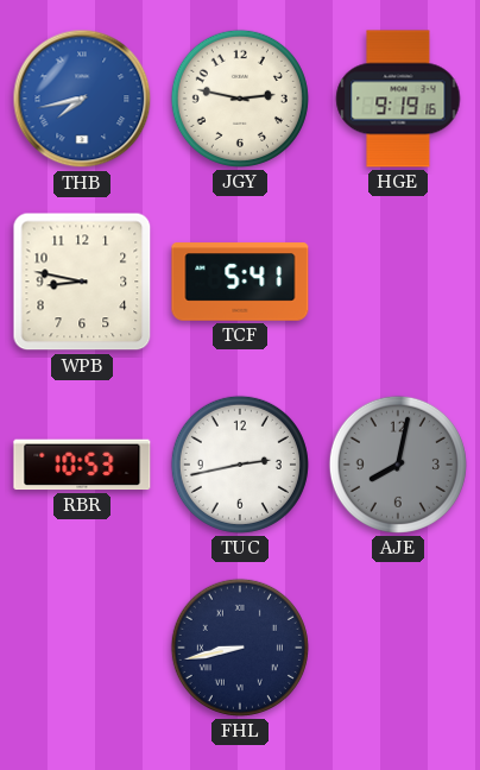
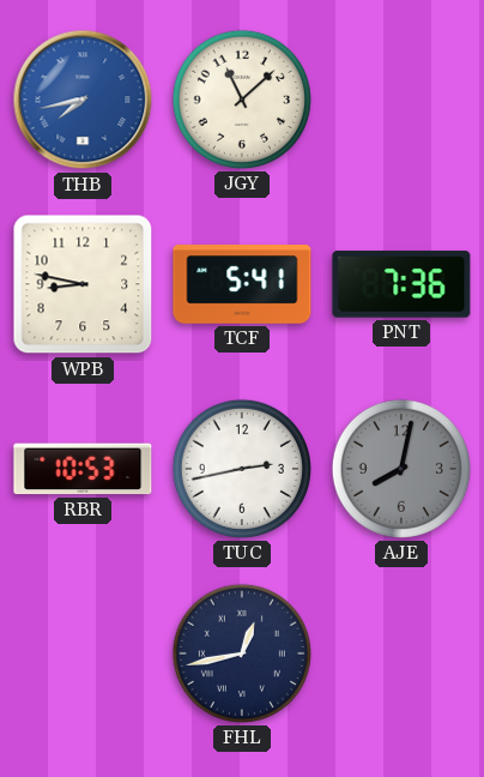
JGY: 2:47 -> 11:08
HGE: 9:19 -> none
PNT: none -> 7:36
FHL: 8:43 -> 12:43
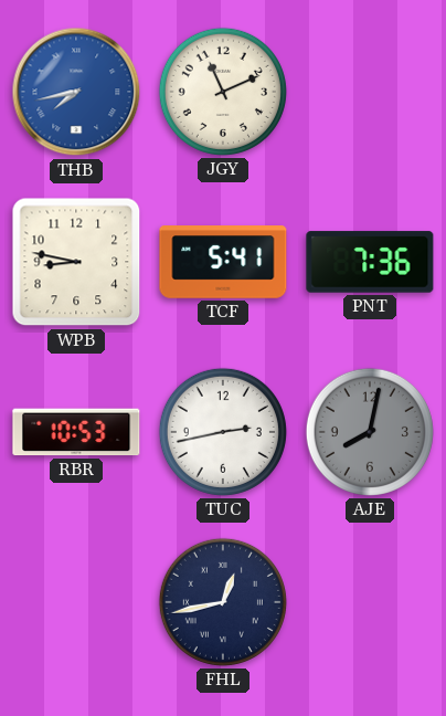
JGY: 11:08 -> 11:11
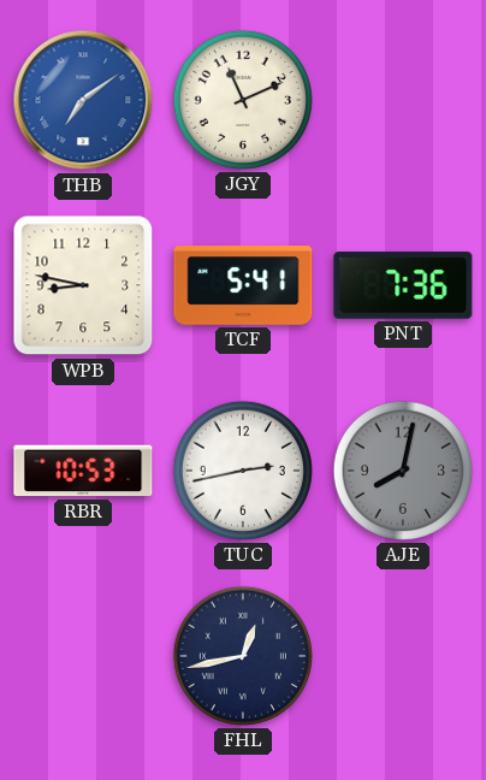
THB: 7:43 -> 7:09
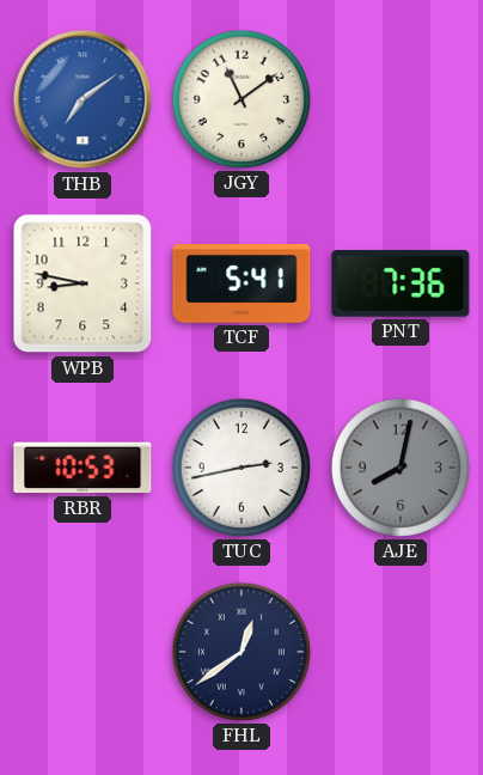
JGY: 11:11 -> 11:09
FHL: 12:43 -> 12:39
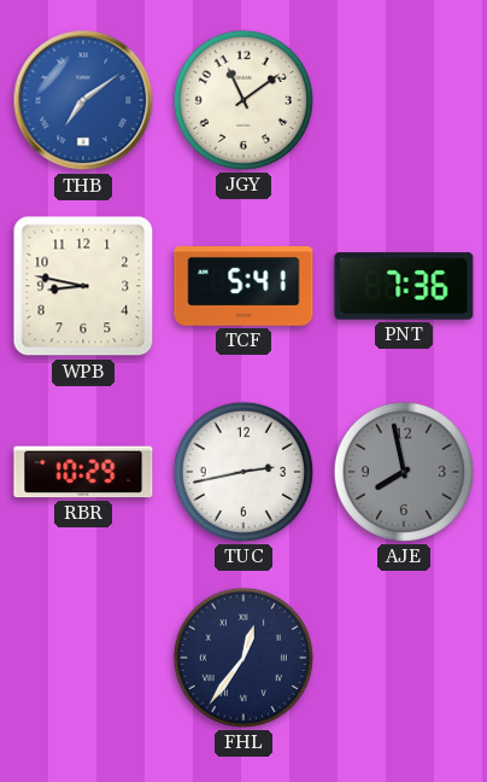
RBR: 10:53 -> 10:29
AJE: 8:02 -> 7:58
FHL: 12:39 -> 12:36
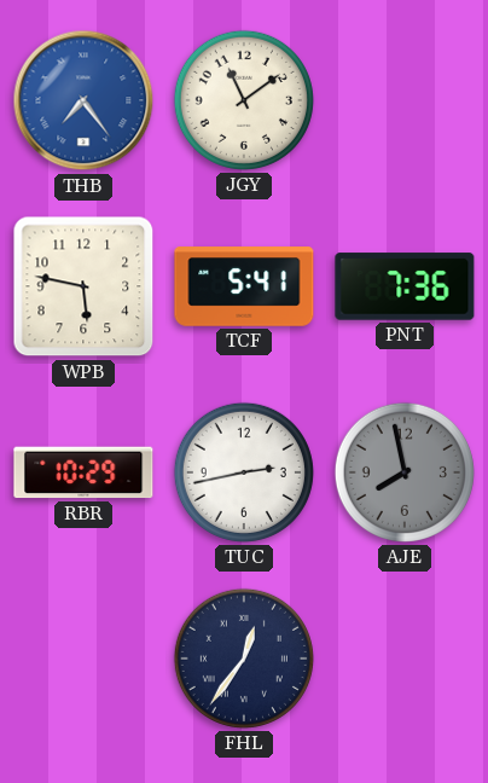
THB: 7:09 -> 7:24
WPB: 8:47 -> 5:47
